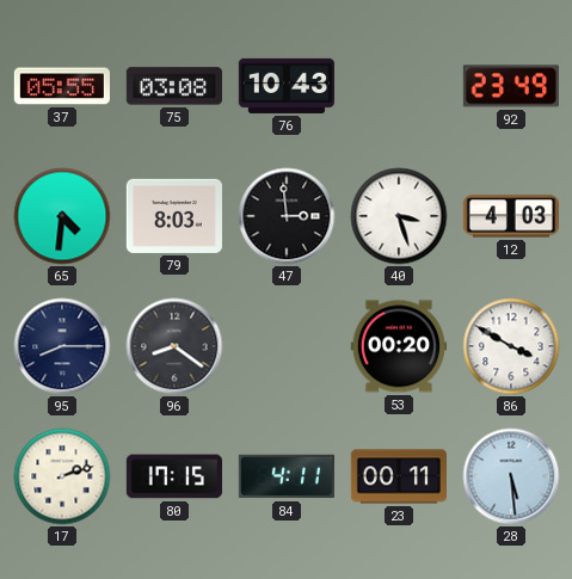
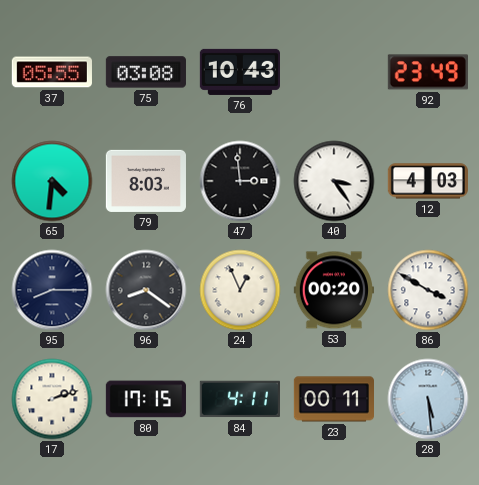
40: 3:27 -> 3:24
24: none -> 12:56
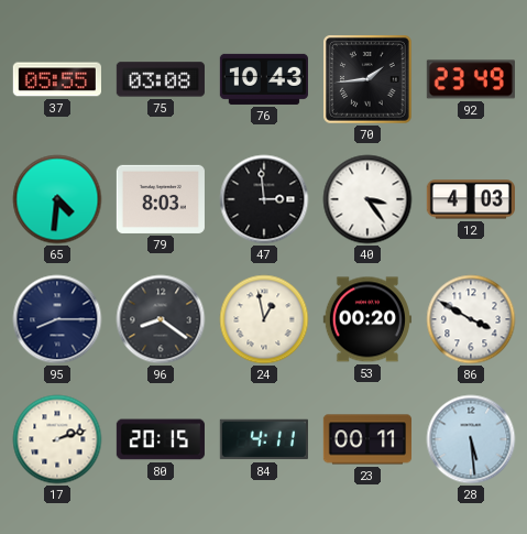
70: none -> 1:44
24: 12:56 -> 12:58
80: 17:15 -> 20:15
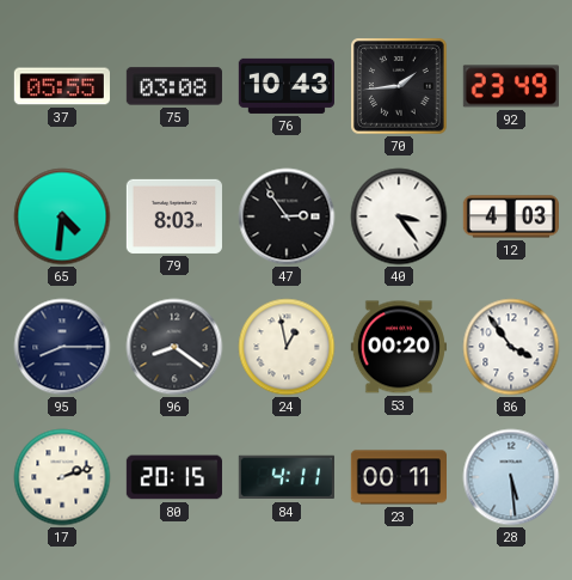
47: 2:59 -> 2:54
86: 3:50 -> 3:54
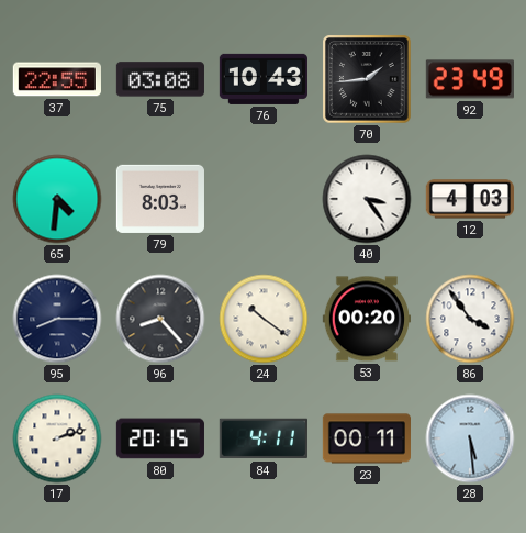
37: 05:55 -> 22:55
47: 2:54 -> none
96: 8:21 -> 8:23
24: 12:58 -> 10:21
